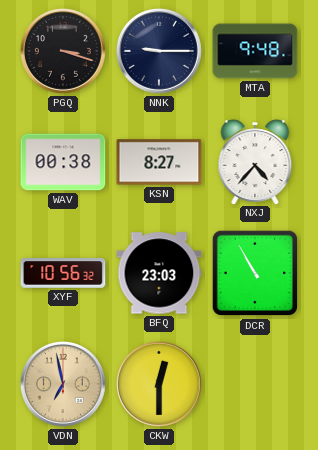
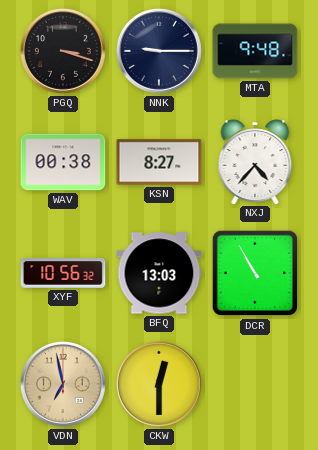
BFQ: 23:03 -> 13:03
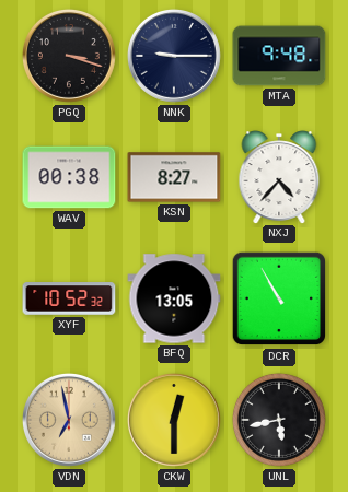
XYF: 10:56 -> 10:52
BFQ: 13:03 -> 13:05
UNL: none -> 5:43
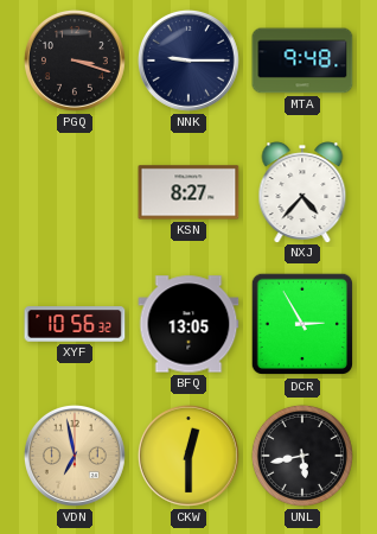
WAV: 00:38 -> none
XYF: 10:52 -> 10:56
DCR: 10:55 -> 2:55
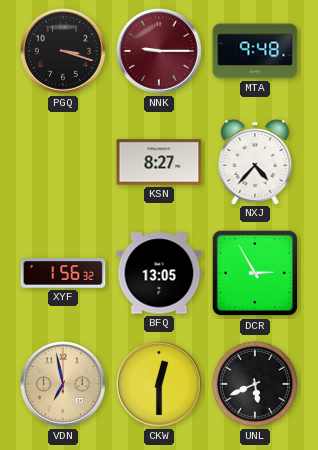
NNK dial: navy -> burgundy
XYF: 10:56 -> 1:56
UNL: 5:43 -> 5:41
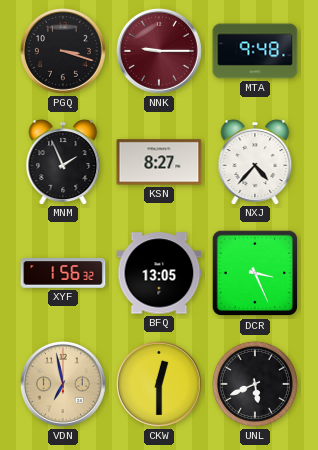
MNM: none -> 1:56
DCR: 2:55 -> 3:26
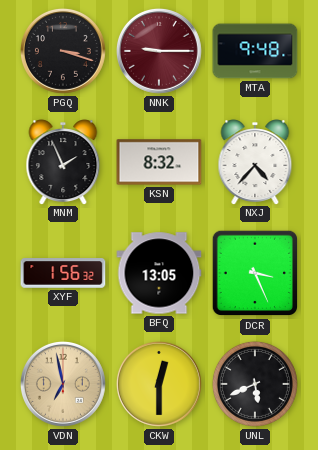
KSN: 8:27 -> 8:32
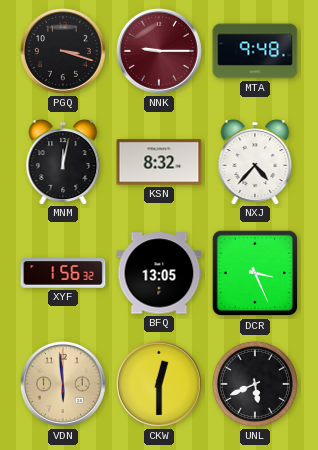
MNM: 1:56 -> 12:02
VDN: 6:58 -> 5:59
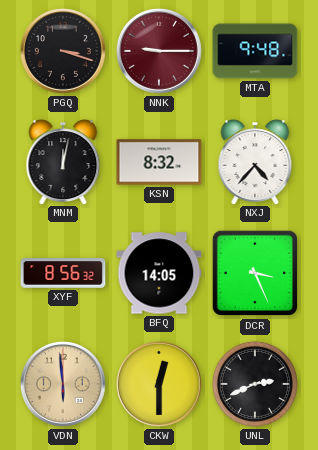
XYF: 1:56 -> 8:56
BFQ: 13:05 -> 14:05
UNL: 5:41 -> 2:41
